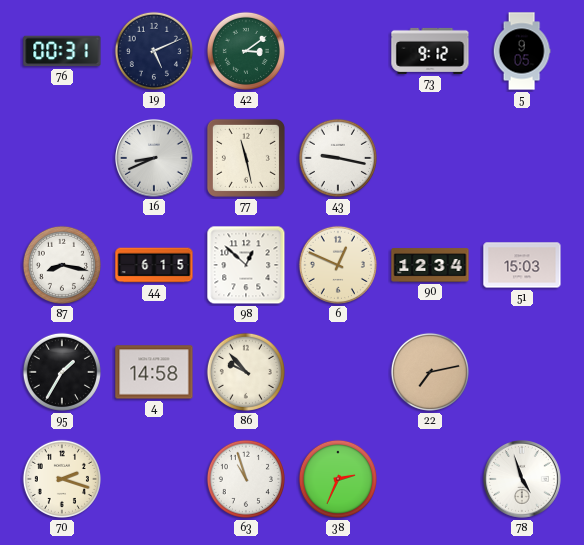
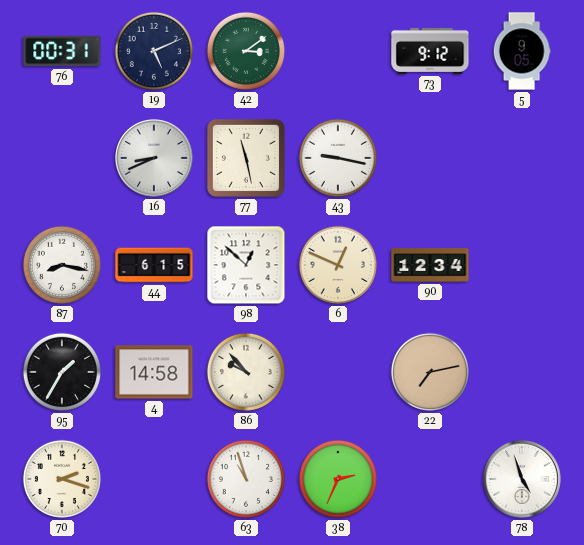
51: 15:03 -> none
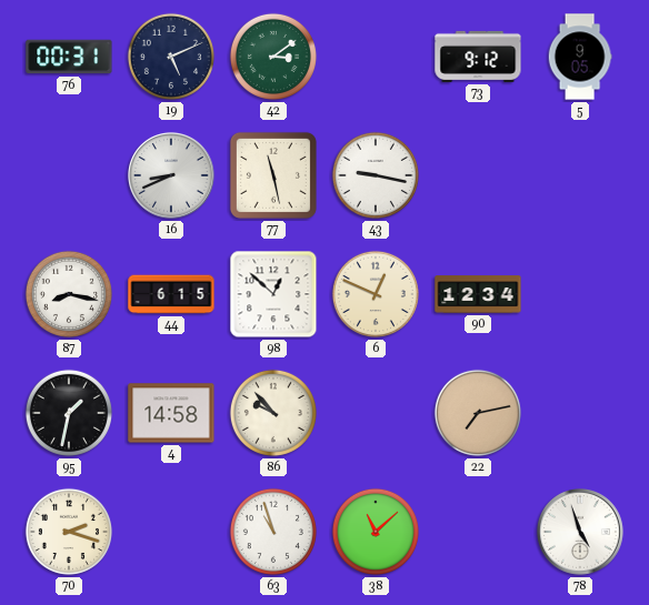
95: 1:35 -> 1:32
38: 2:34 -> 11:08
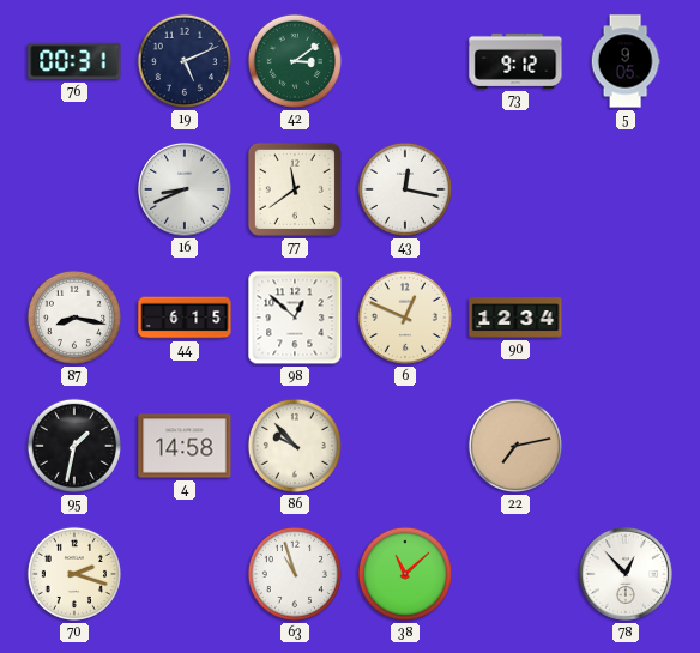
77: 11:28 -> 11:39
43: 9:17 -> 12:17
78: 4:57 -> 12:53
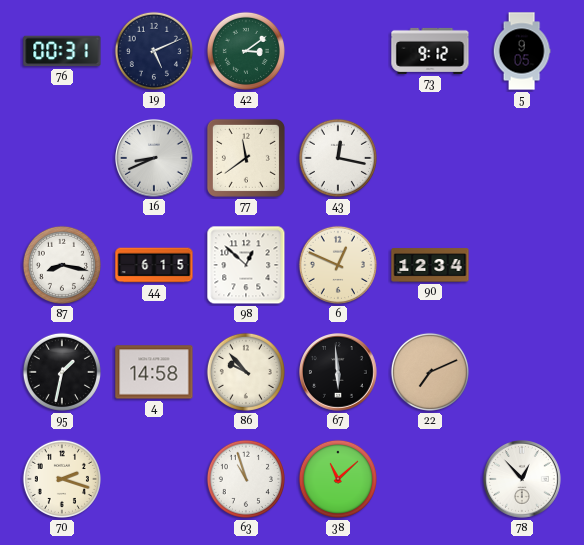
67: none -> 5:59
22: 7:13 -> 7:11
